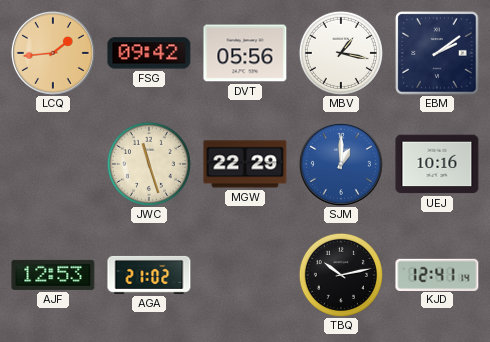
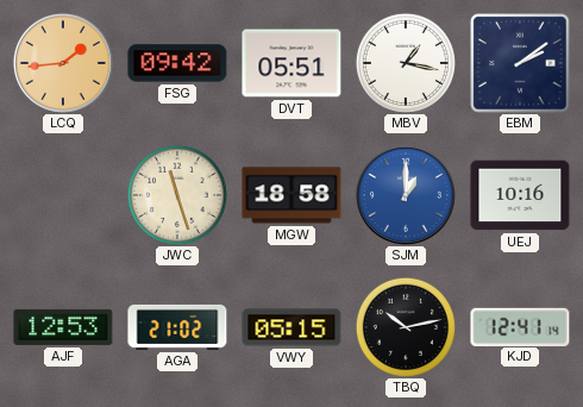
DVT: 05:56 -> 05:51
MGW: 22:29 -> 18:58
VWY: none -> 05:15
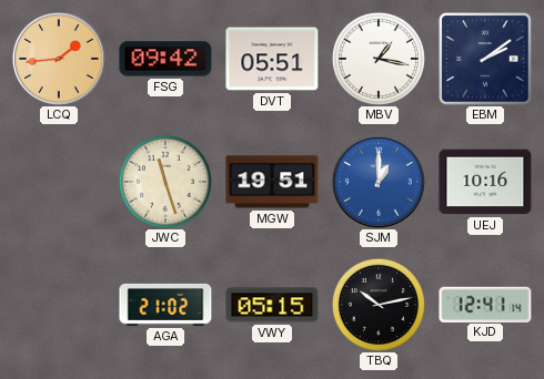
MGW: 18:58 -> 19:51
AJF: 12:53 -> none
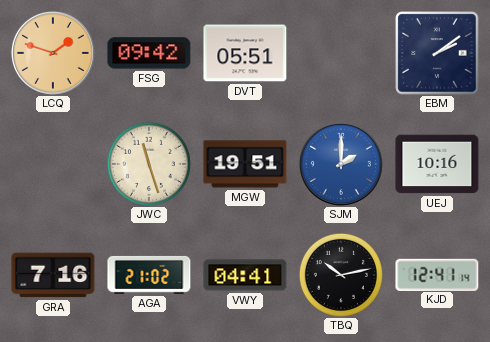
LCQ: 1:44 -> 1:48
MBV: 1:17 -> none
SJM: 1:00 -> 2:00
GRA: none -> 7:16
VWY: 05:15 -> 04:41
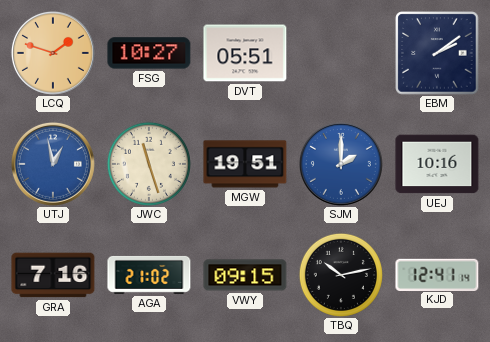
FSG: 09:42 -> 10:27
UTJ: none -> 12:58
VWY: 04:41 -> 09:15
